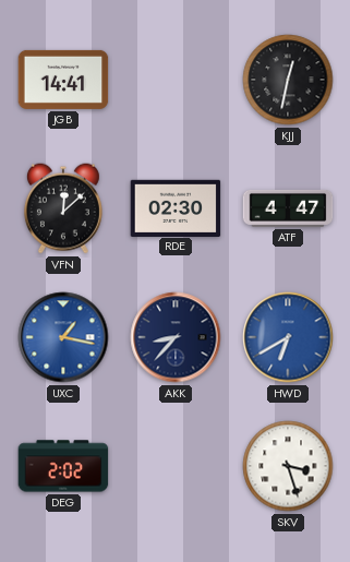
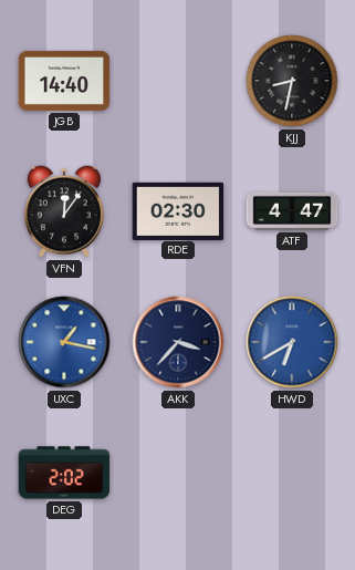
JGB: 14:41 -> 14:40
KJJ: 12:32 -> 8:32
VFN: 12:08 -> 12:06
AKK: 8:37 -> 3:37
SKV: 3:27 -> none
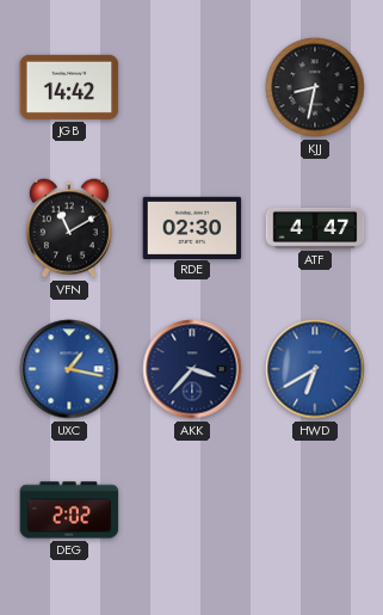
JGB: 14:40 -> 14:42
VFN: 12:06 -> 11:10
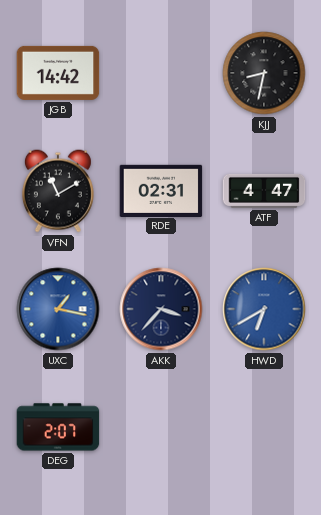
RDE: 02:30 -> 02:31
DEG: 2:02 -> 2:07
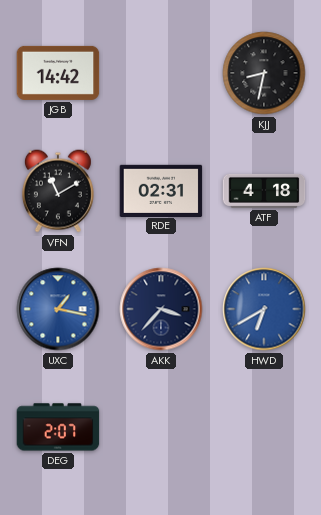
ATF: 4:47 -> 4:18
